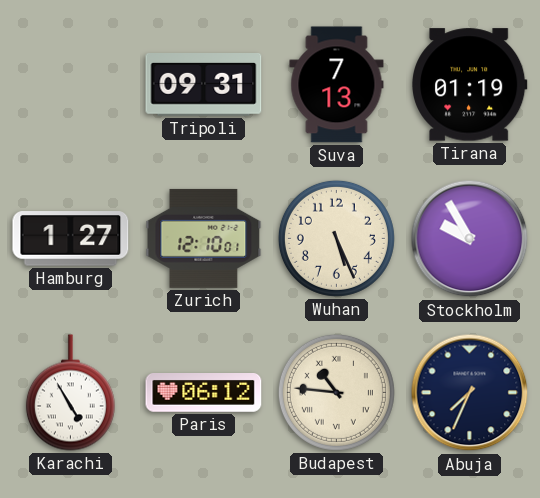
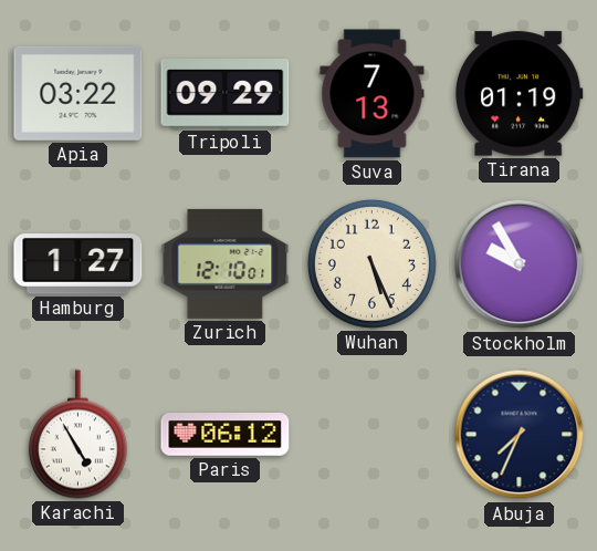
Apia: none -> 03:22
Tripoli: 09:31 -> 09:29
Budapest: 10:46 -> none
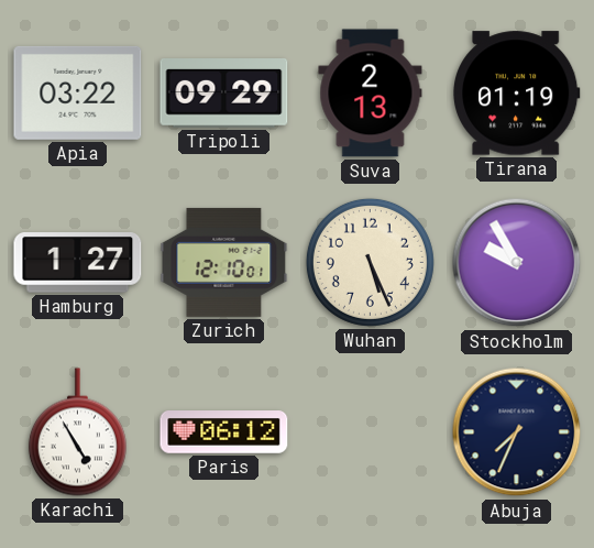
Suva: 7:13 -> 2:13
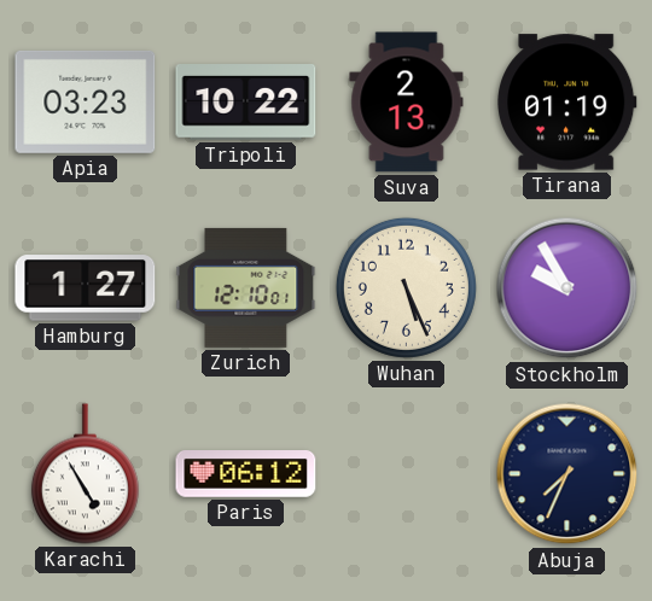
Apia: 03:22 -> 03:23
Tripoli: 09:29 -> 10:22
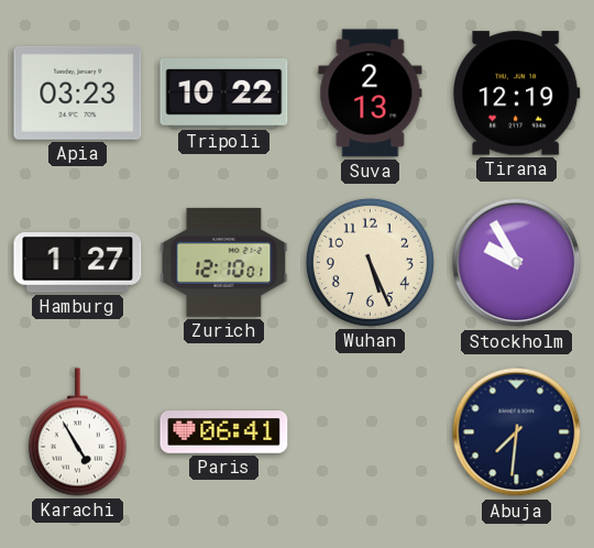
Tirana: 01:19 -> 12:19
Paris: 06:12 -> 06:41
Abuja: 7:34 -> 7:31
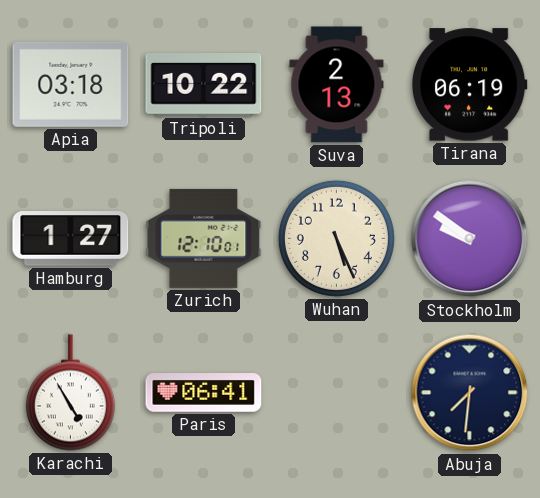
Apia: 03:23 -> 03:18
Tirana: 12:19 -> 06:19
Stockholm: 9:55 -> 9:51
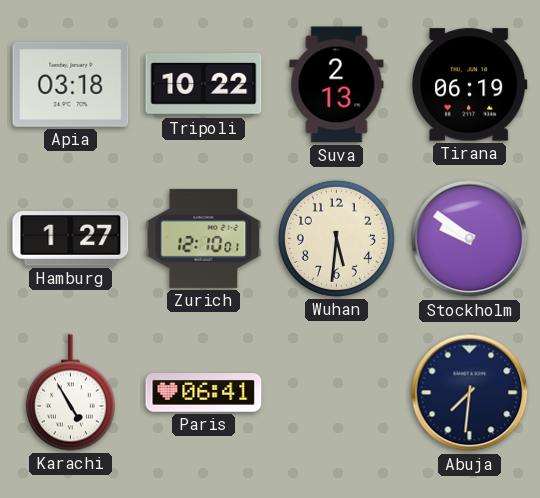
Wuhan: 5:26 -> 5:31
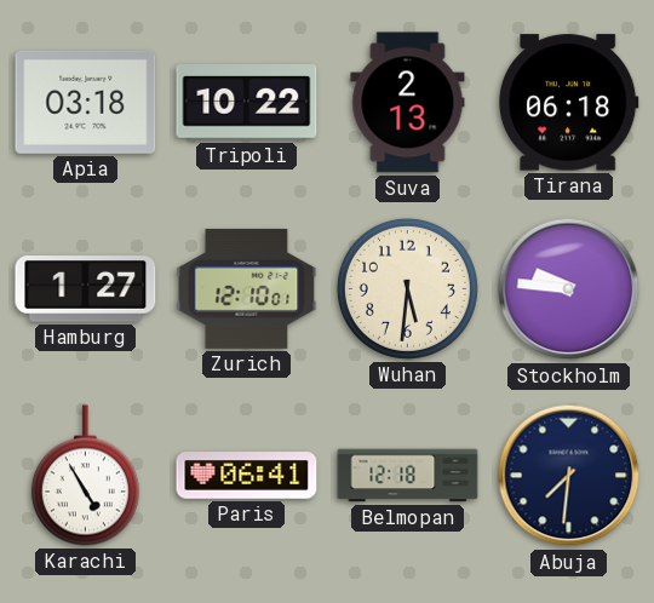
Tirana: 06:19 -> 06:18
Stockholm: 9:51 -> 9:46
Belmopan: none -> 12:18
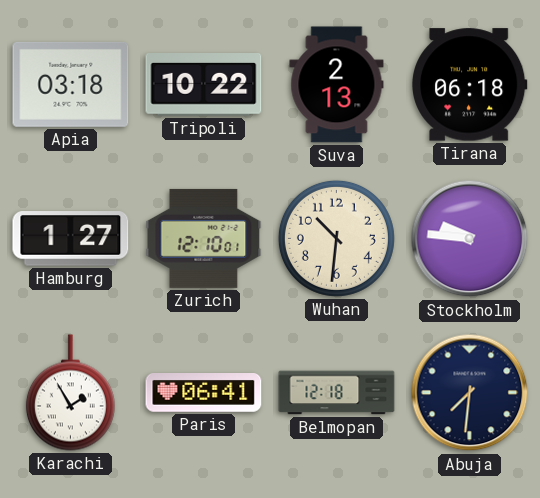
Wuhan: 5:31 -> 10:31
Karachi: 4:55 -> 1:55
